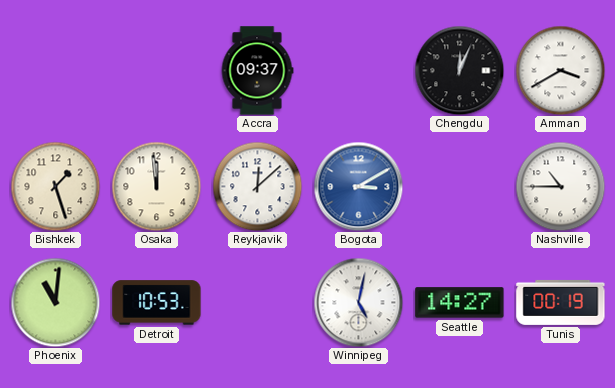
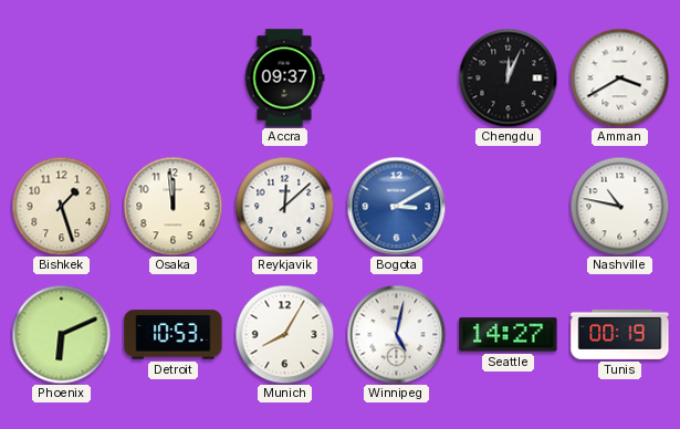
Nashville: 10:45 -> 10:47
Phoenix: 11:01 -> 6:11
Munich: none -> 8:05
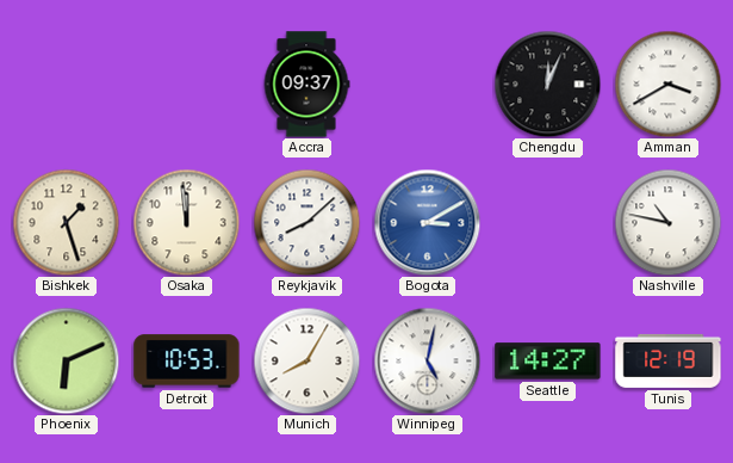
Reykjavik: 12:08 -> 8:08
Tunis: 00:19 -> 12:19
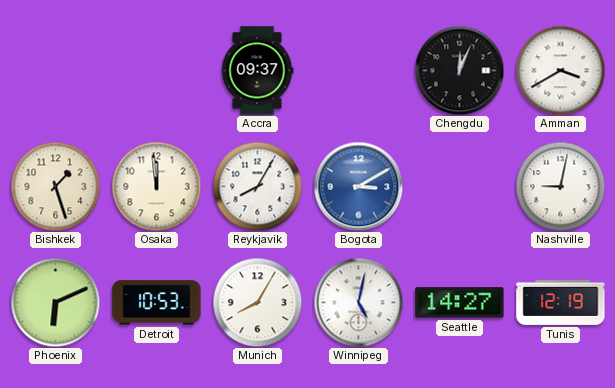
Reykjavik: 8:08 -> 8:05
Nashville: 10:47 -> 9:02
